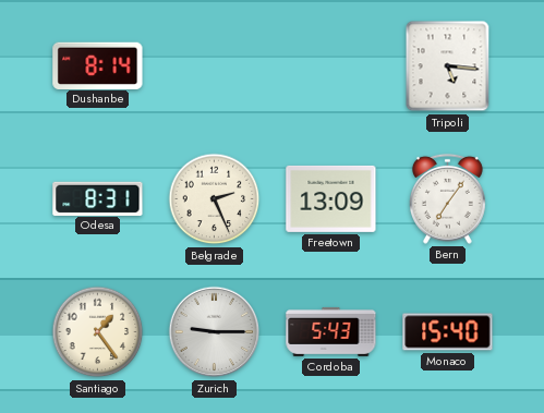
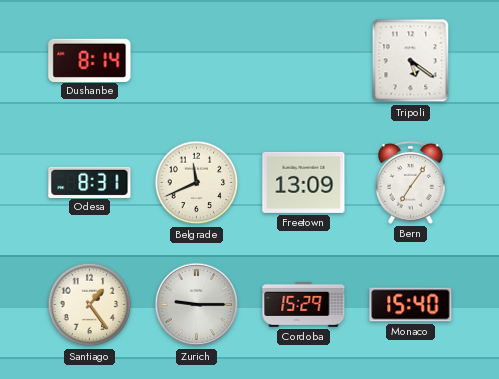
Tripoli: 5:16 -> 5:21
Belgrade: 2:26 -> 11:41
Cordoba: 5:43 -> 15:29
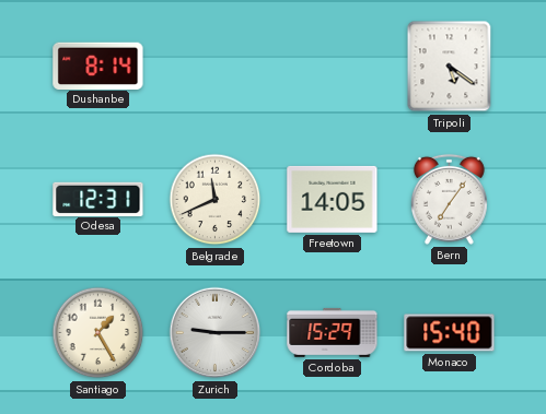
Odesa: 8:31 -> 12:31
Freetown: 13:09 -> 14:05
Santiago: 1:24 -> 1:25
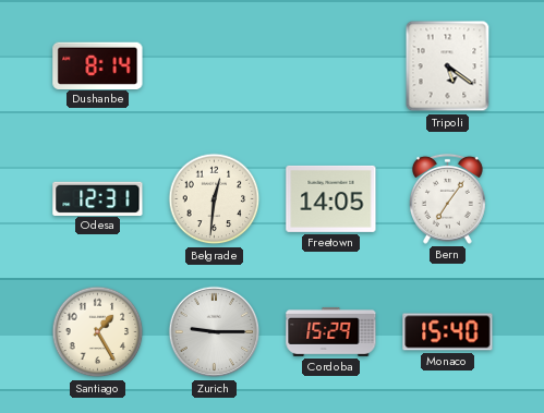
Belgrade: 11:41 -> 12:31
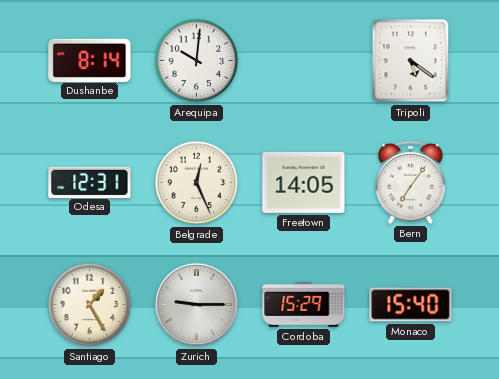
Arequipa: none -> 10:01
Belgrade: 12:31 -> 12:26
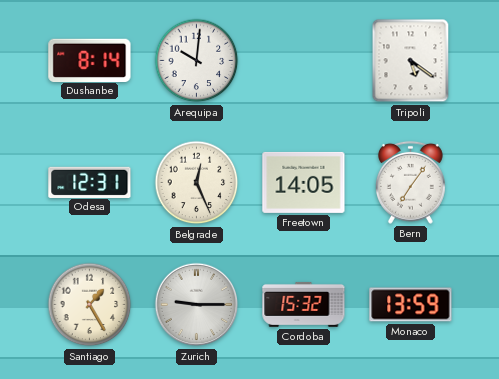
Cordoba: 15:29 -> 15:32
Monaco: 15:40 -> 13:59
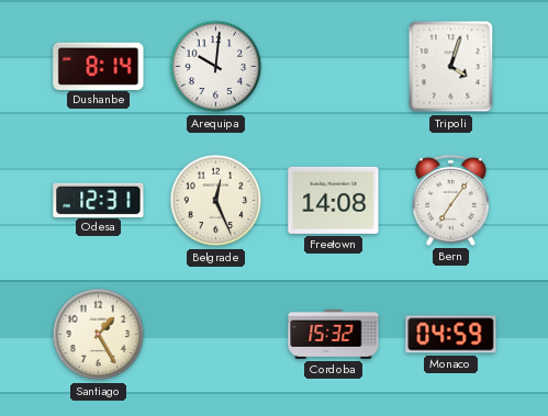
Tripoli: 5:21 -> 4:03
Freetown: 14:05 -> 14:08
Zurich: 9:15 -> none
Monaco: 13:59 -> 04:59
